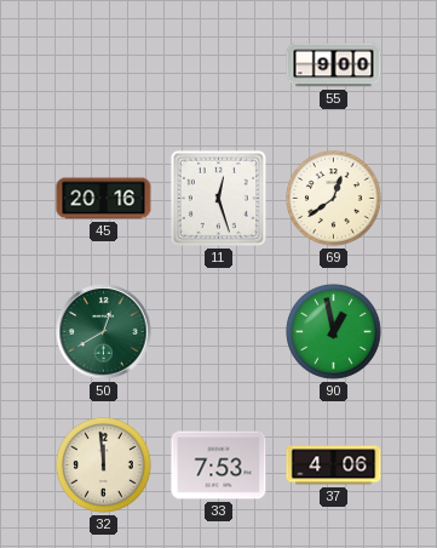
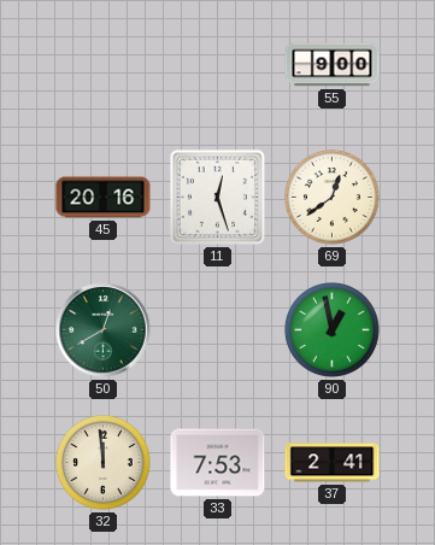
37: 4:06 -> 2:41
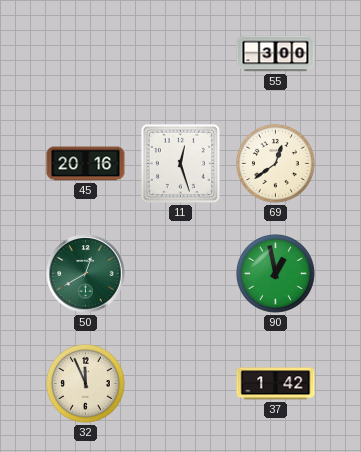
55: 9:00 -> 3:00
32: 11:59 -> 11:56
33: 7:53 -> none
37: 2:41 -> 1:42
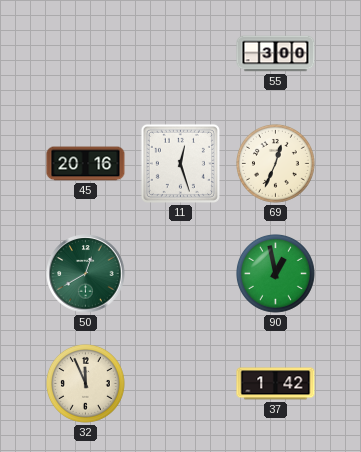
69: 12:39 -> 12:34
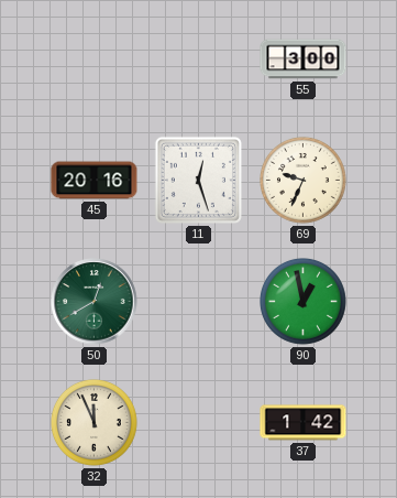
69: 12:34 -> 9:34
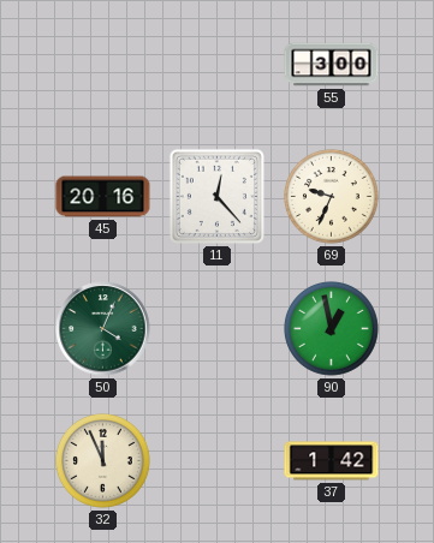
11: 12:27 -> 12:23
50: 12:40 -> 4:04
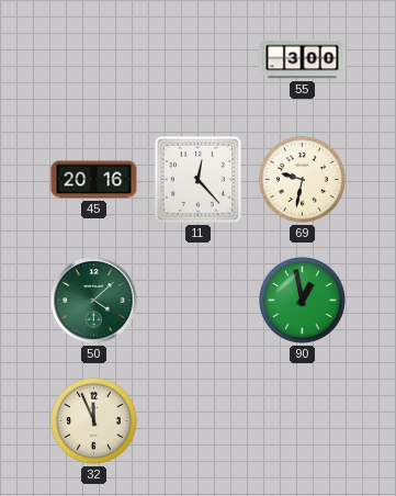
69: 9:34 -> 9:32
50: 4:04 -> 4:08
37: 1:42 -> none
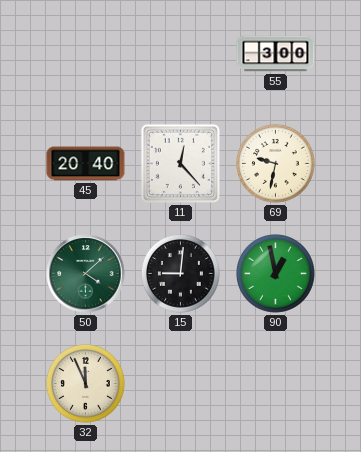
45: 20:16 -> 20:40
15: none -> 9:01
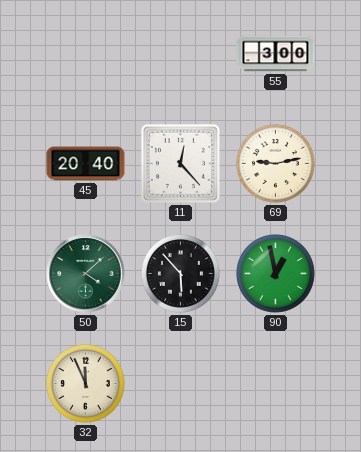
69: 9:32 -> 9:13
15: 9:01 -> 5:53
